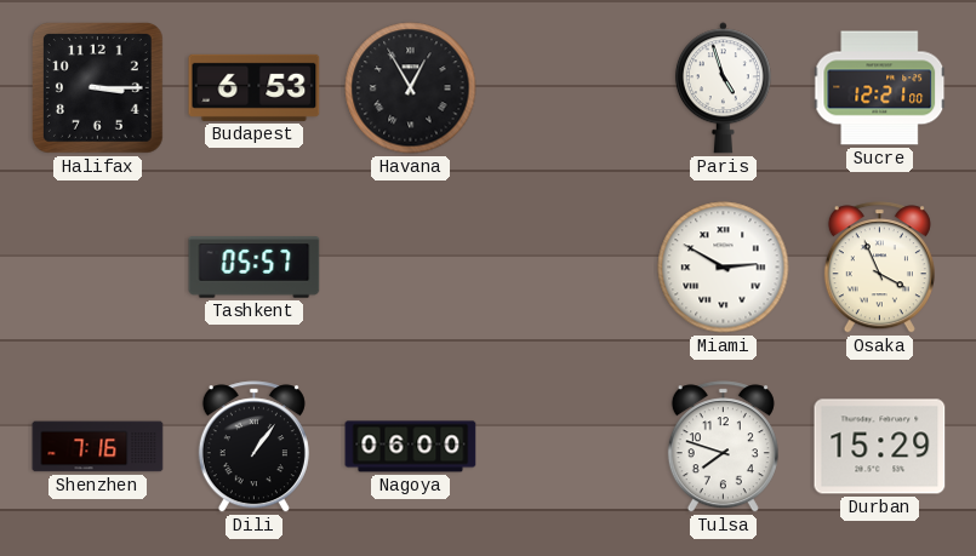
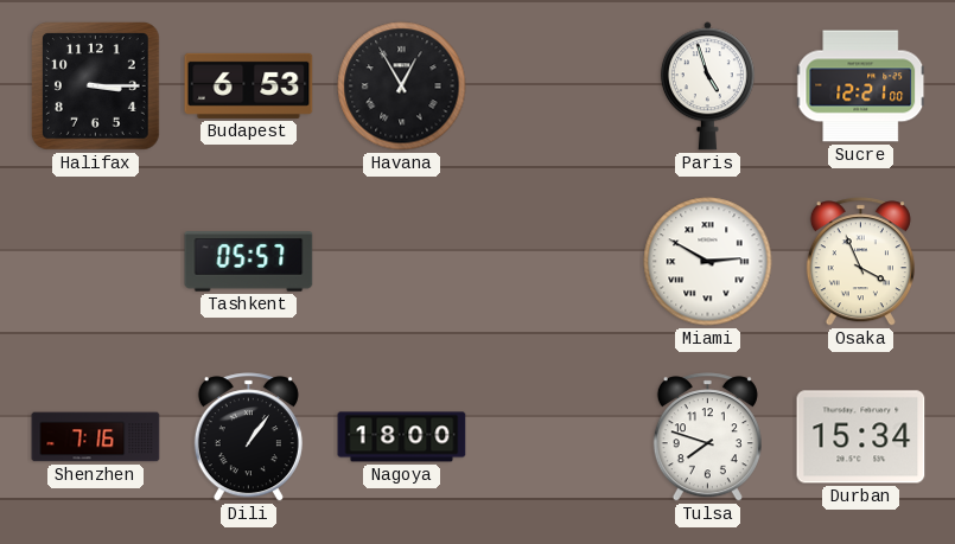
Nagoya: 06:00 -> 18:00
Durban: 15:29 -> 15:34
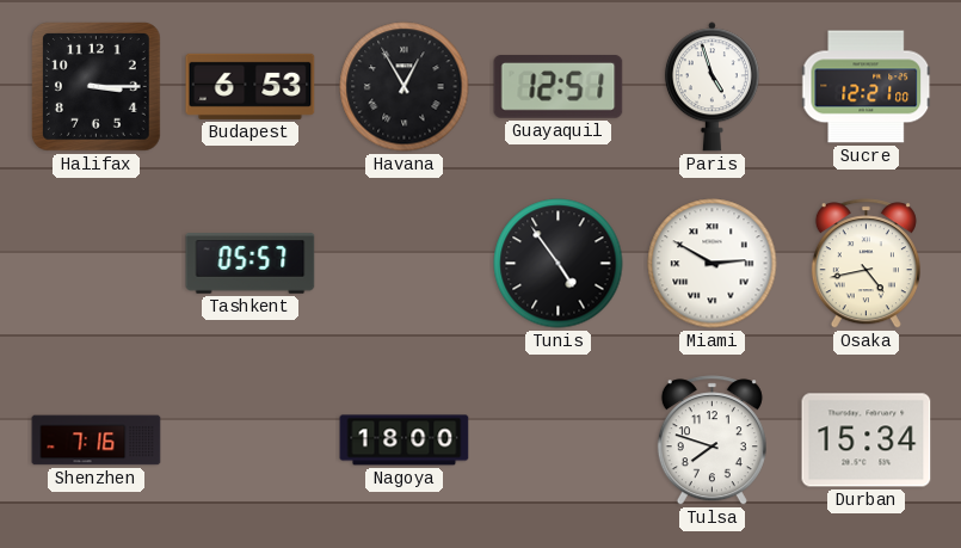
Guayaquil: none -> 12:51
Tunis: none -> 4:54
Osaka: 3:56 -> 4:43
Dili: 1:06 -> none
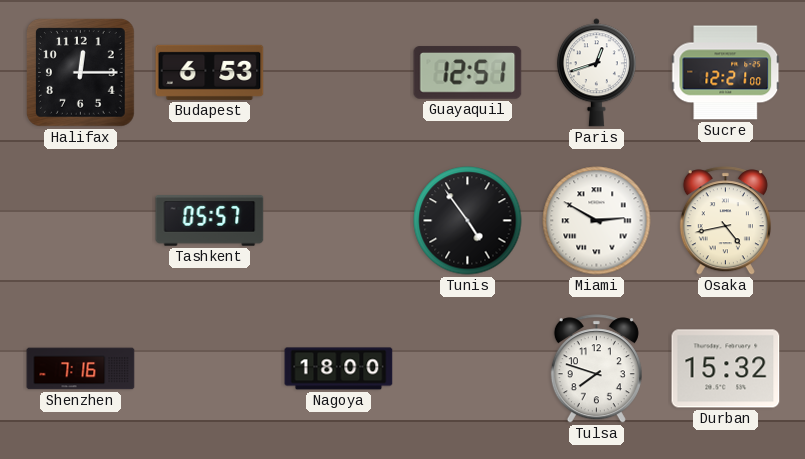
Halifax: 3:15 -> 12:15
Havana: 12:55 -> none
Paris: 4:57 -> 12:42
Durban: 15:34 -> 15:32
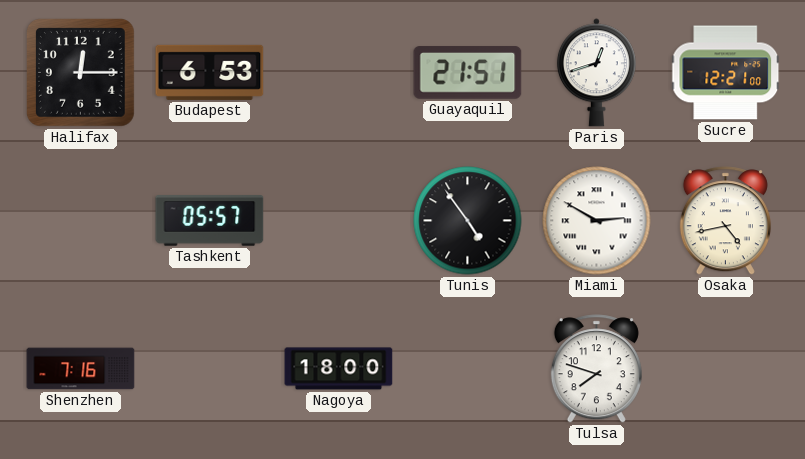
Guayaquil: 12:51 -> 21:51
Durban: 15:32 -> none
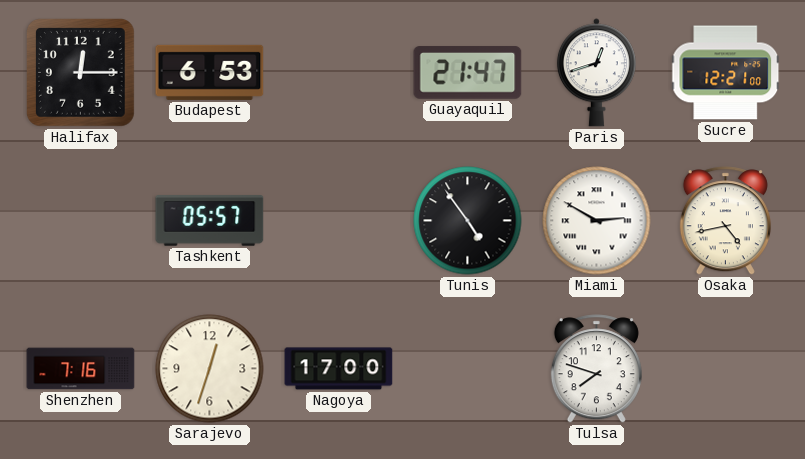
Guayaquil: 21:51 -> 21:47
Sarajevo: none -> 12:33
Nagoya: 18:00 -> 17:00
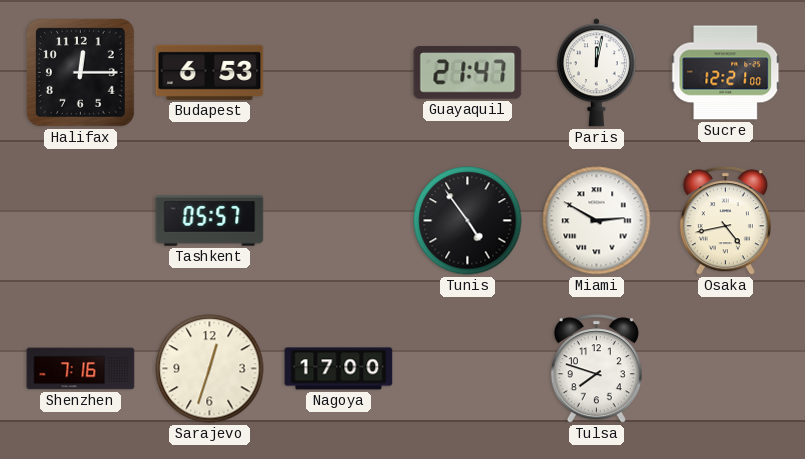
Paris: 12:42 -> 12:02
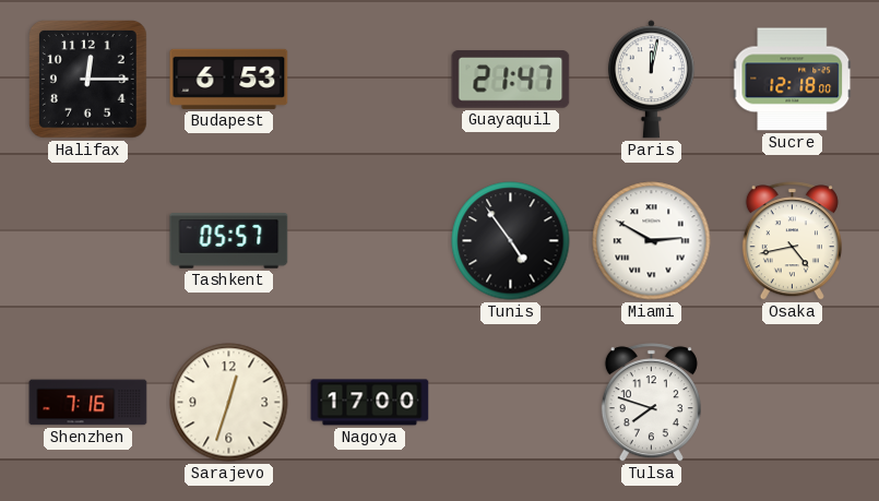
Sucre: 12:21 -> 12:18
